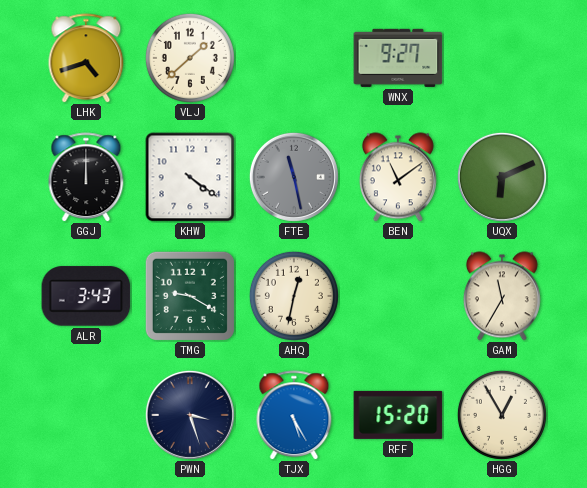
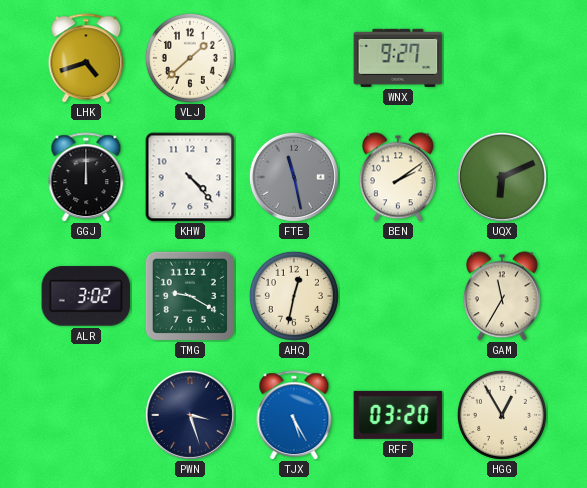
KHW: 4:21 -> 4:23
BEN: 11:09 -> 2:09
ALR: 3:43 -> 3:02
RFF: 15:20 -> 03:20
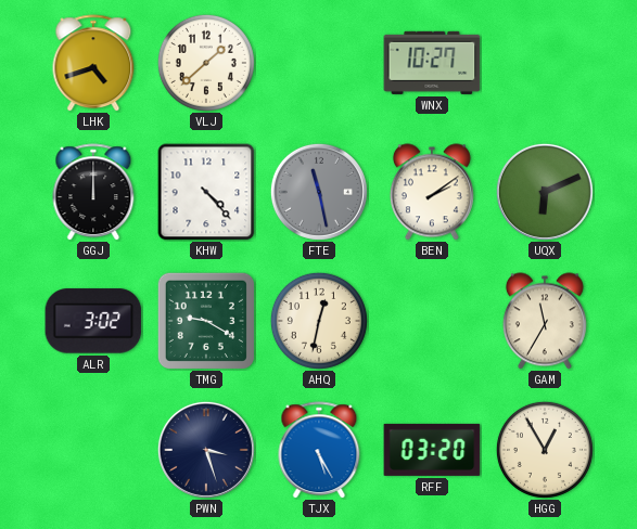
WNX: 9:27 -> 10:27
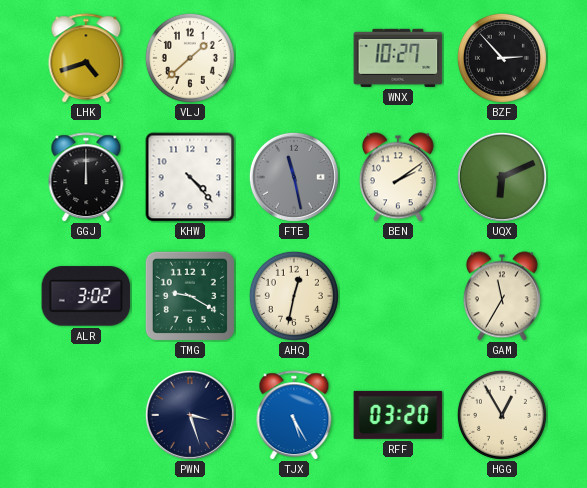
BZF: none -> 2:53
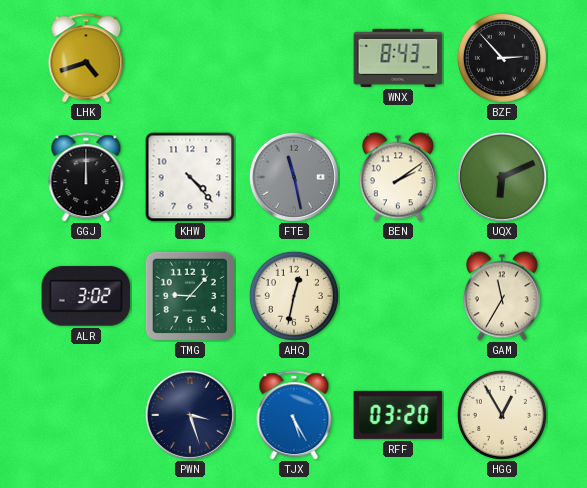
VLJ: 1:38 -> none
WNX: 10:27 -> 8:43
TMG: 9:20 -> 9:07
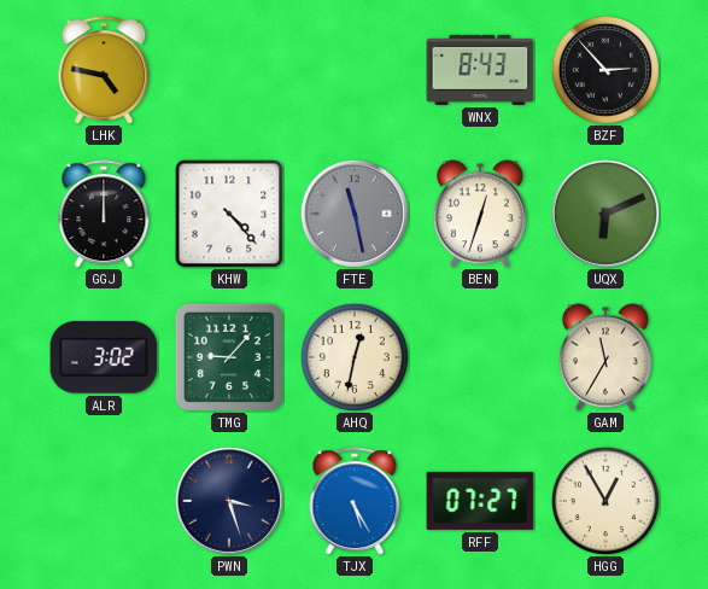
LHK: 4:42 -> 4:47
BEN: 2:09 -> 12:33
RFF: 03:20 -> 07:27
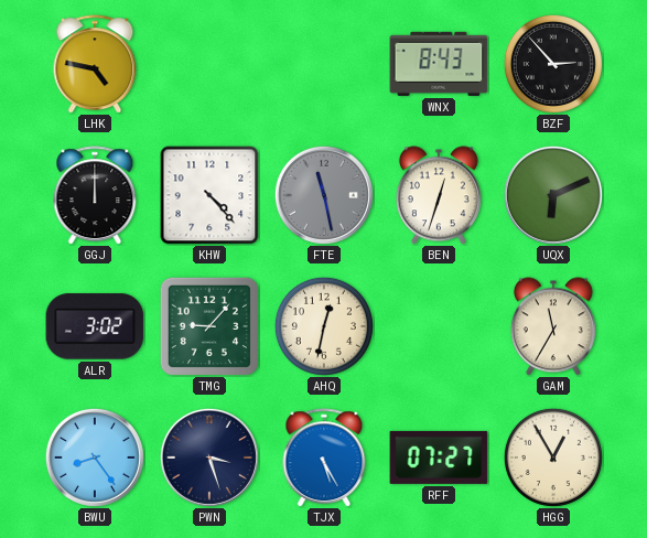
BWU: none -> 8:24
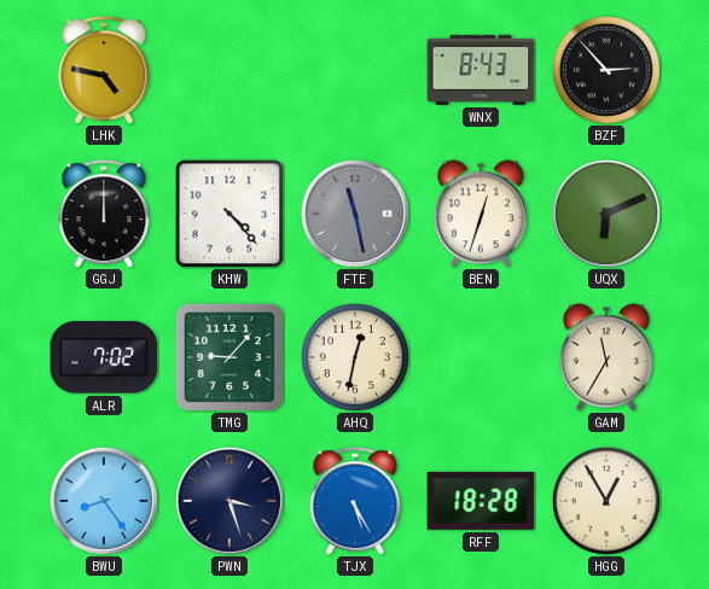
ALR: 3:02 -> 7:02
RFF: 07:27 -> 18:28
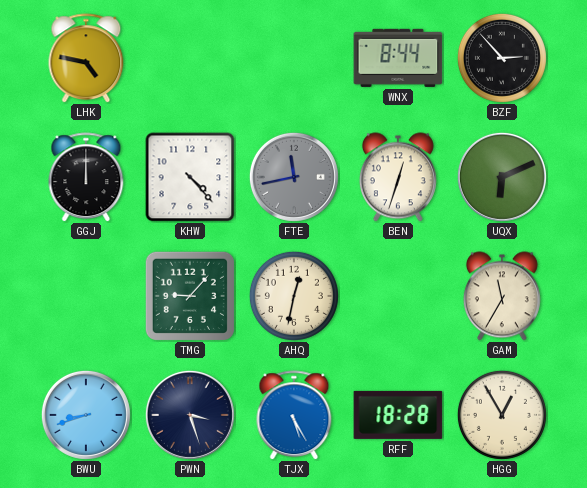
WNX: 8:43 -> 8:44
FTE: 11:28 -> 11:43
ALR: 7:02 -> none
BWU: 8:24 -> 8:42
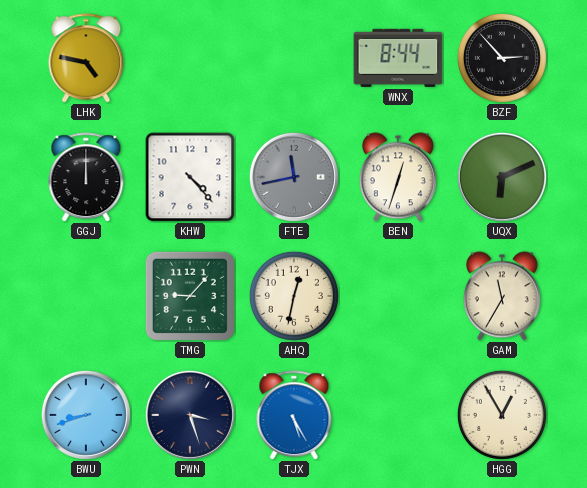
RFF: 18:28 -> none
